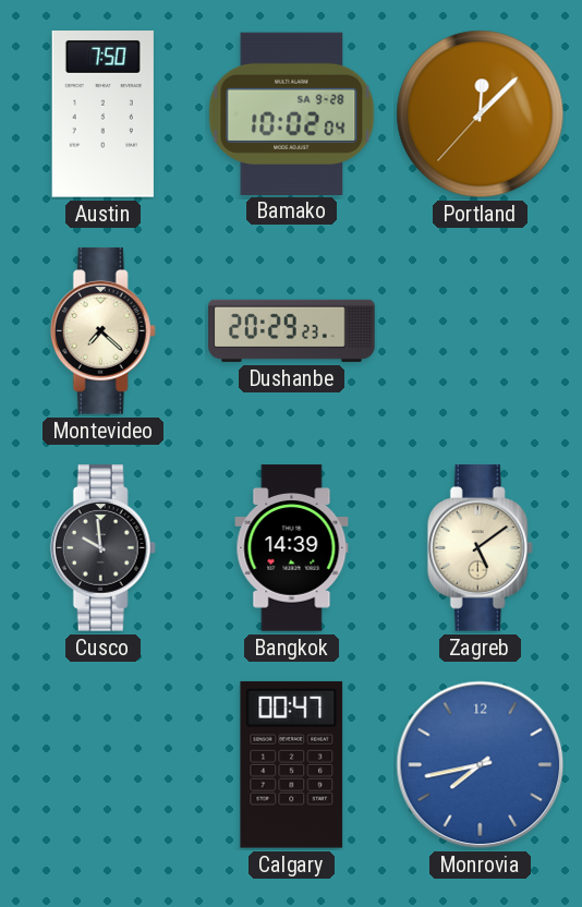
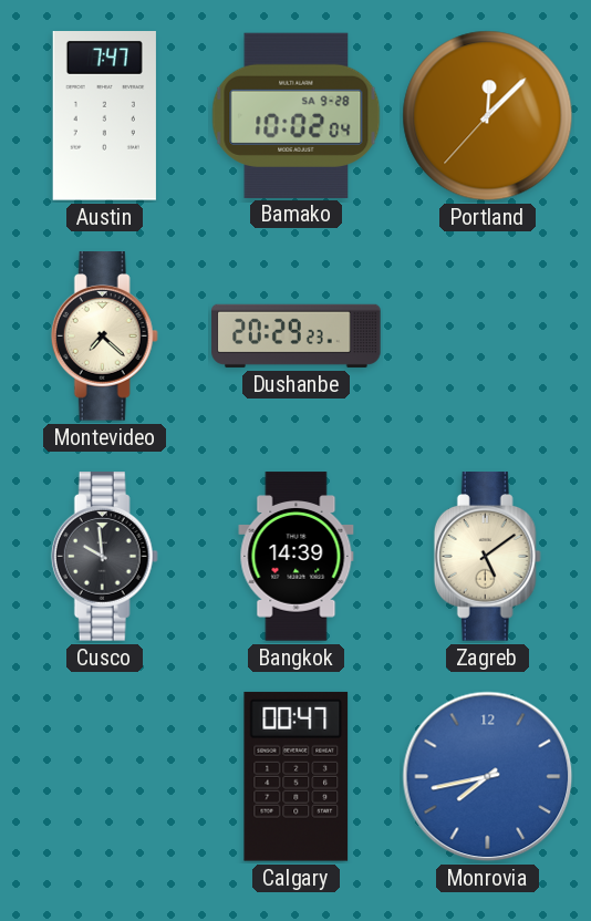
Austin: 7:50 -> 7:47
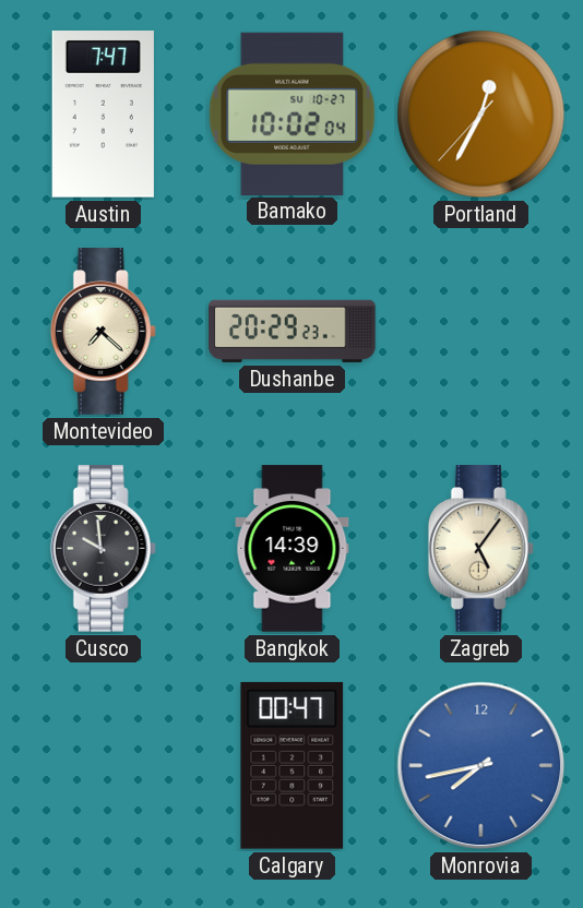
Bamako date: SA 9-28 -> SU 10-27
Portland: 12:07 -> 12:34
Zagreb: 5:09 -> 5:06
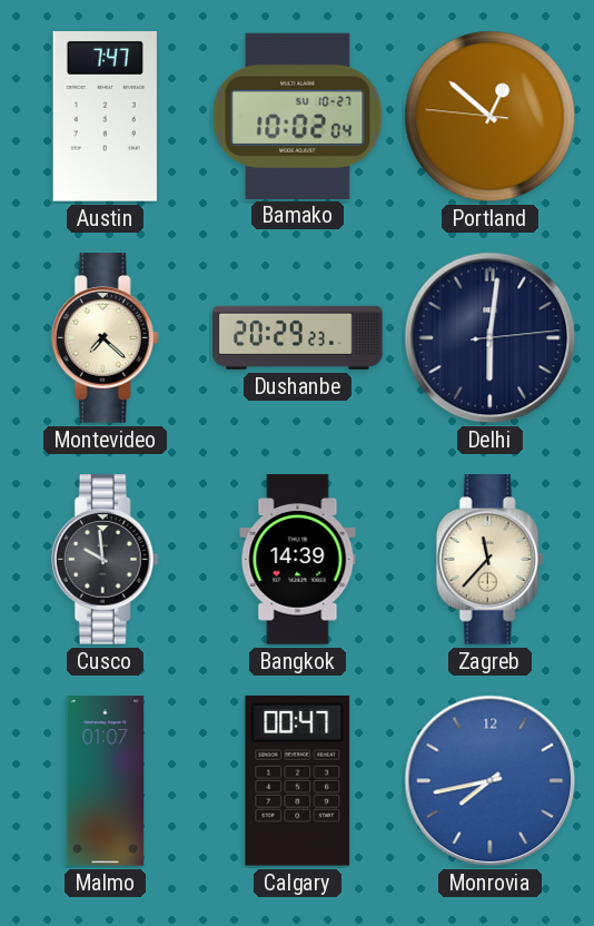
Portland: 12:34 -> 12:51
Delhi: none -> 6:01
Zagreb: 5:06 -> 11:37
Malmo: none -> 01:07
